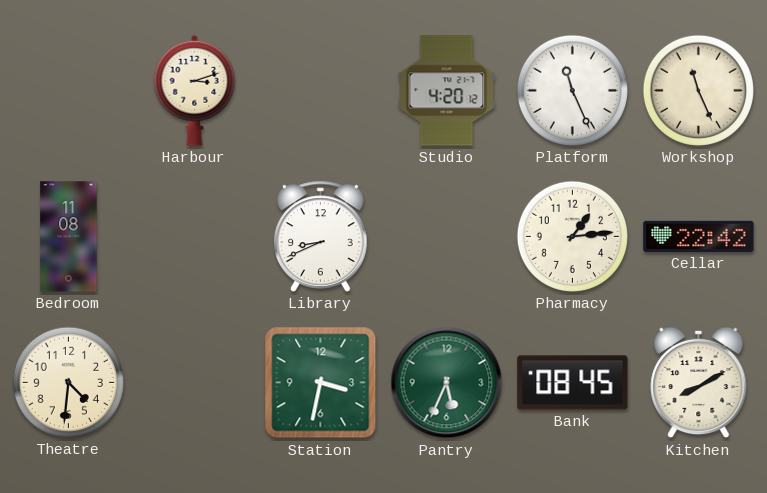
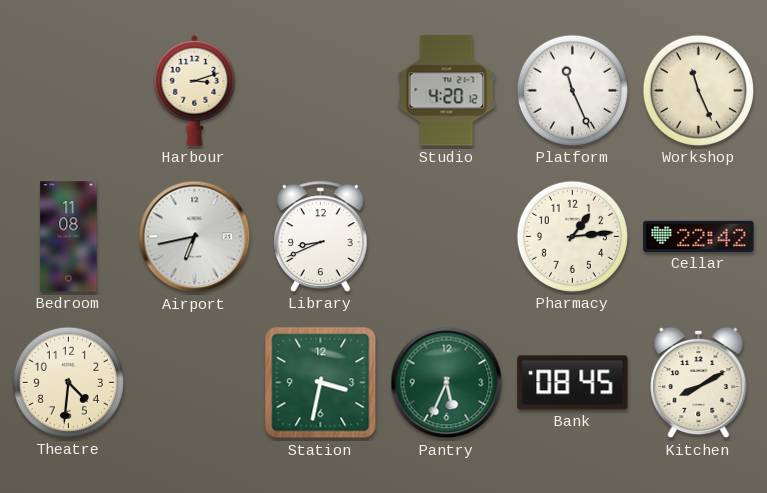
Airport: none -> 6:43
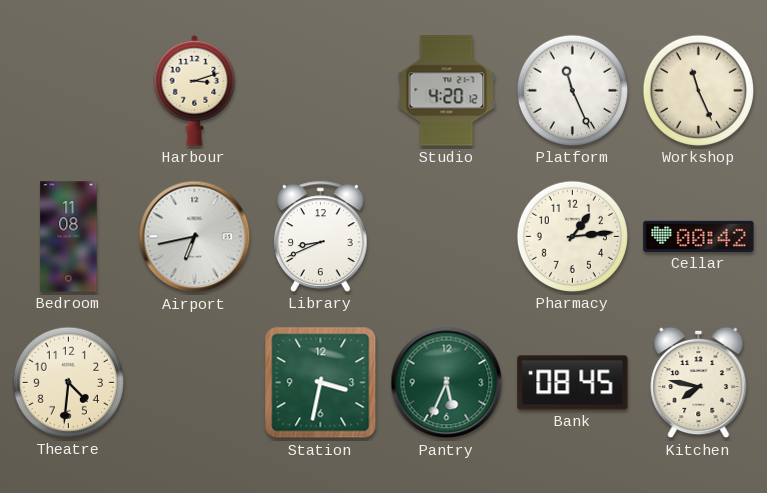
Cellar: 22:42 -> 00:42
Kitchen: 8:10 -> 7:47
